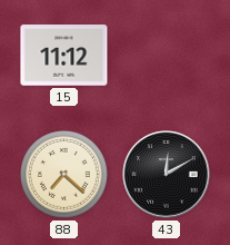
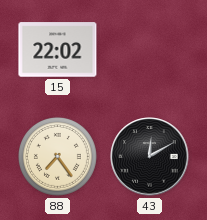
15: 11:12 -> 22:02
88: 7:22 -> 7:24
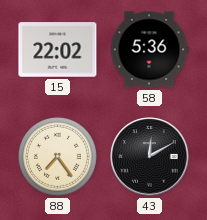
58: none -> 5:36
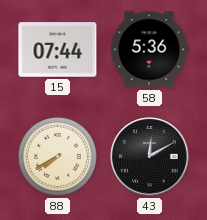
15: 22:02 -> 07:44
88: 7:24 -> 7:40
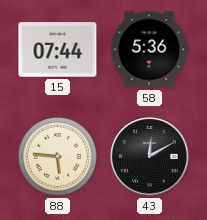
88: 7:40 -> 5:46
